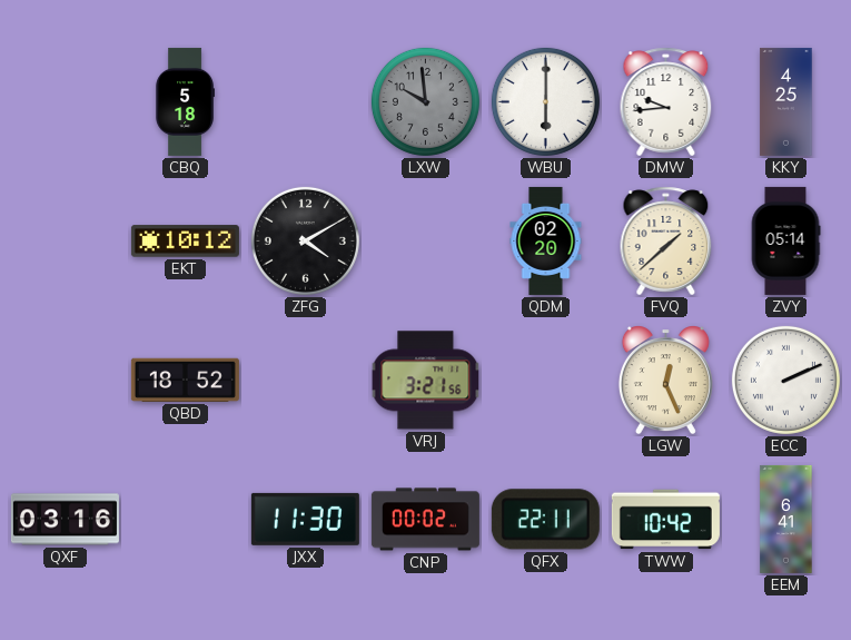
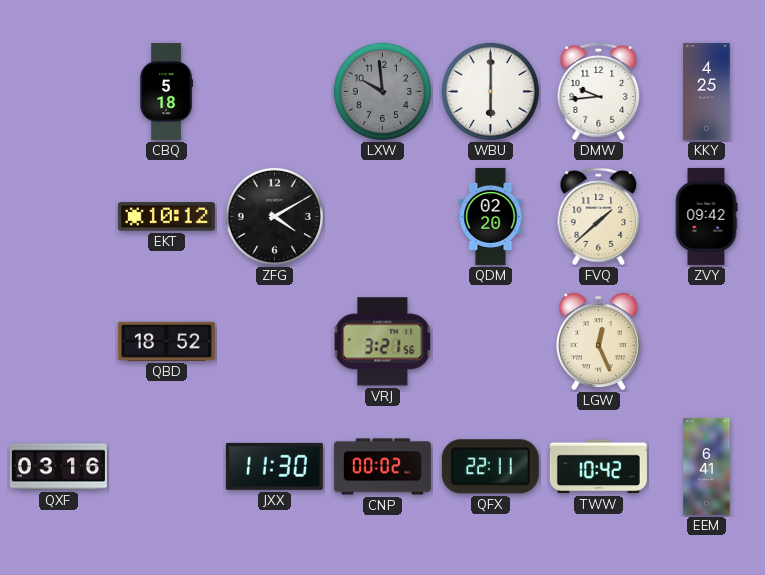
ZVY: 05:14 -> 09:42
ECC: 2:11 -> none
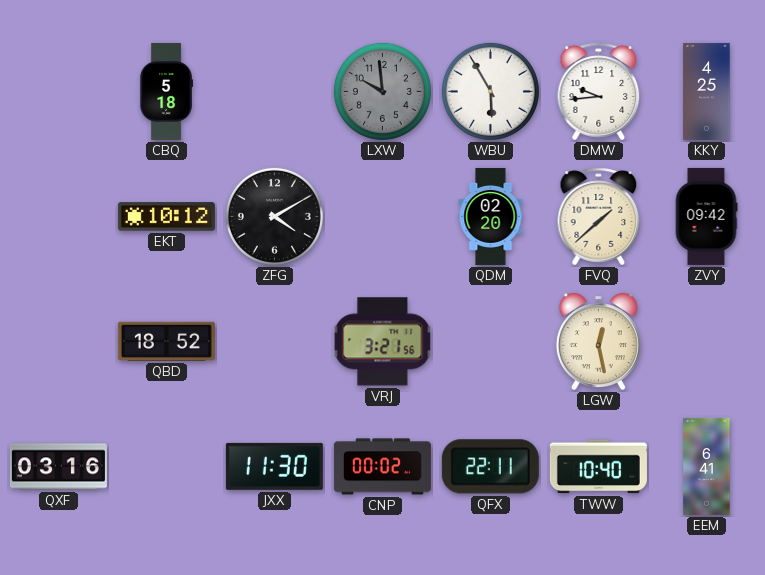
WBU: 6:00 -> 5:55
LGW: 12:26 -> 12:28
TWW: 10:42 -> 10:40
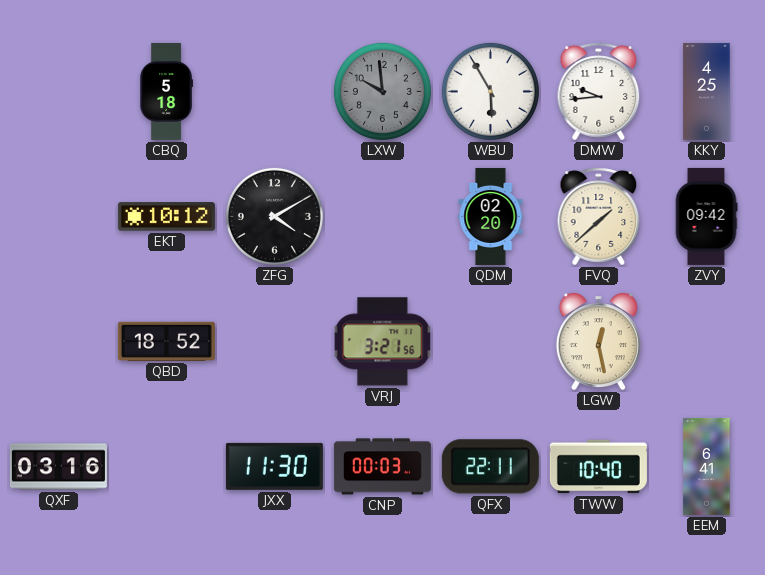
CNP: 00:02 -> 00:03
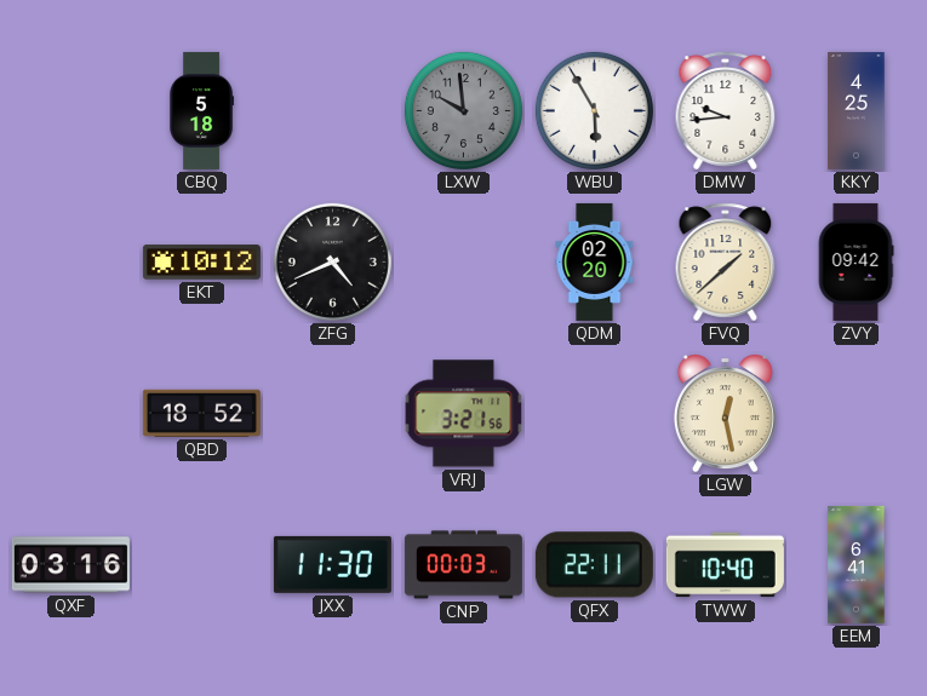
ZFG: 4:10 -> 4:41
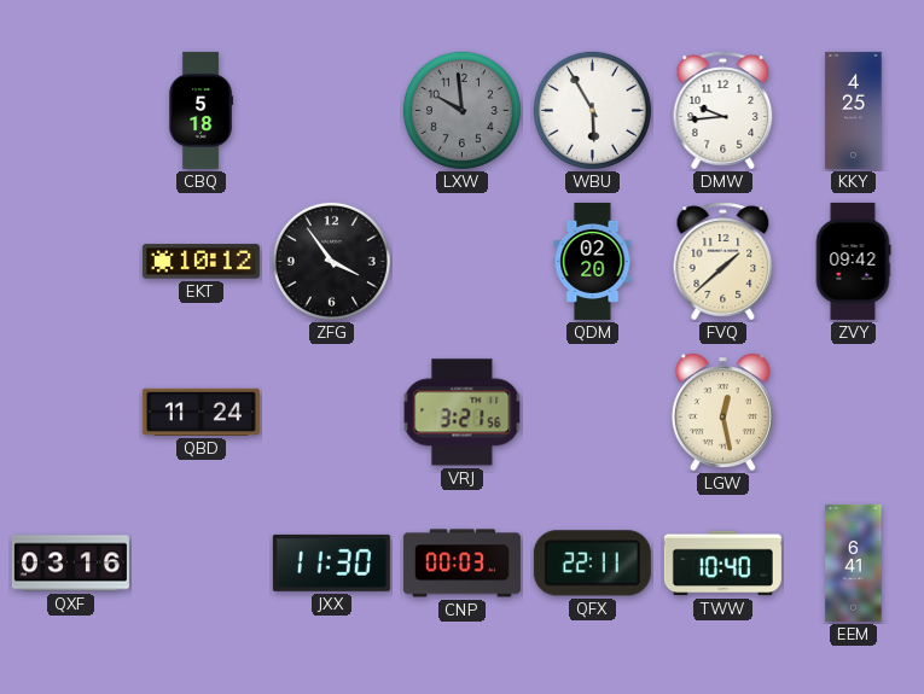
ZFG: 4:41 -> 3:54
QBD: 18:52 -> 11:24
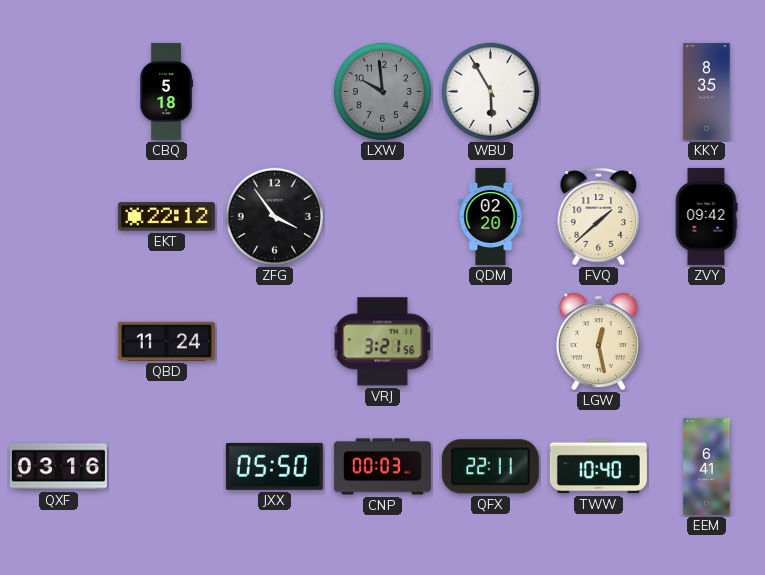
DMW: 9:44 -> none
KKY: 4:25 -> 8:35
EKT: 10:12 -> 22:12
JXX: 11:30 -> 05:50
